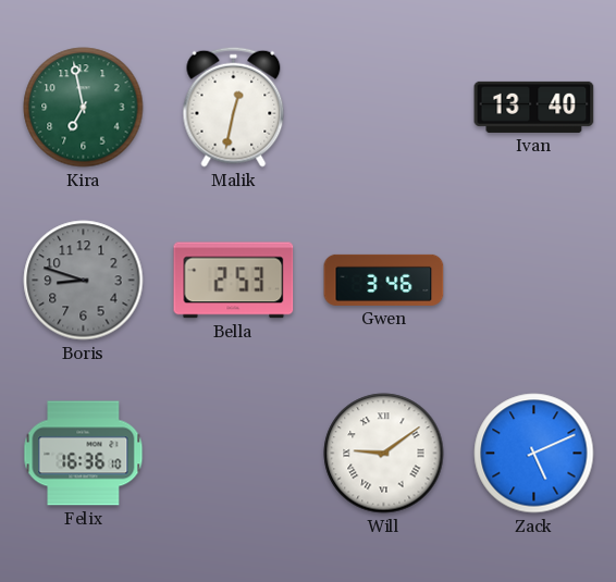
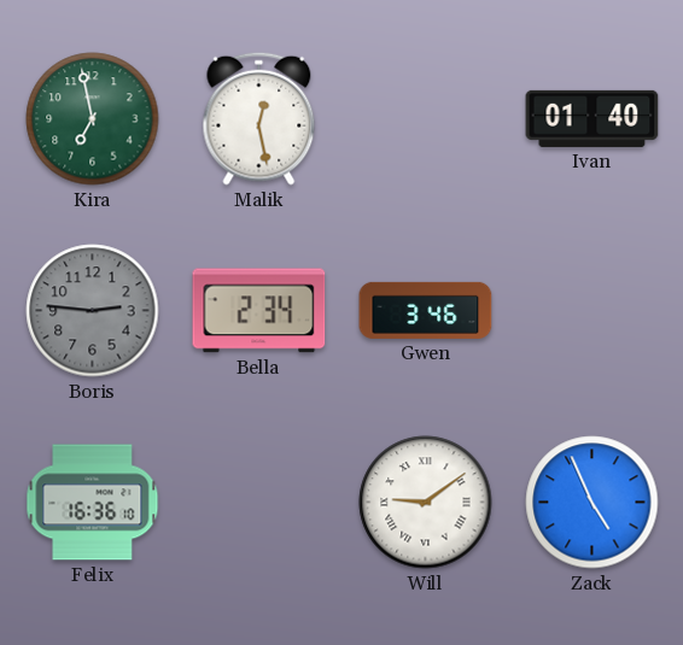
Malik: 12:32 -> 12:28
Ivan: 13:40 -> 01:40
Boris: 8:48 -> 2:46
Bella: 2:53 -> 2:34
Zack: 5:11 -> 4:56
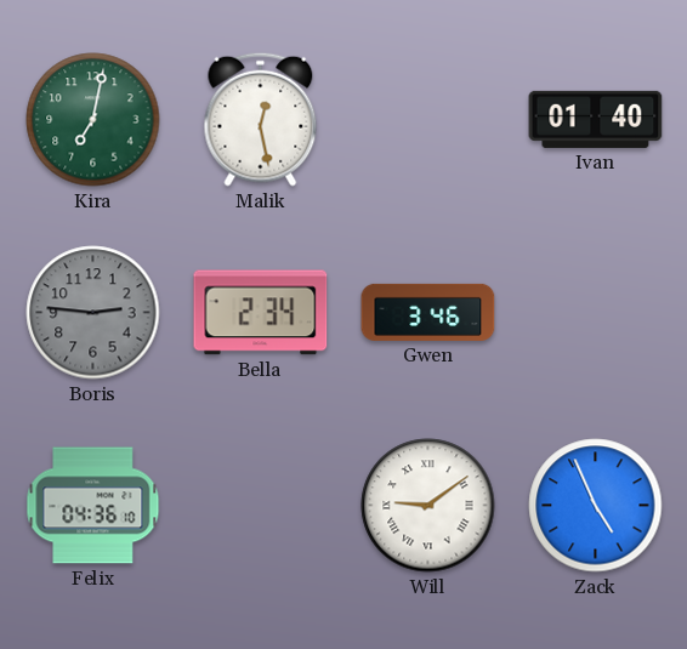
Kira: 6:58 -> 7:02
Felix: 16:36 -> 04:36
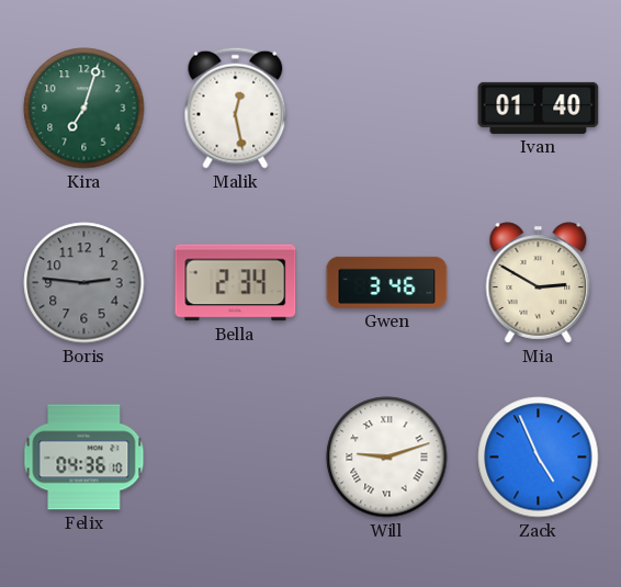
Kira: 7:02 -> 7:03
Mia: none -> 2:50
Will: 9:09 -> 9:12
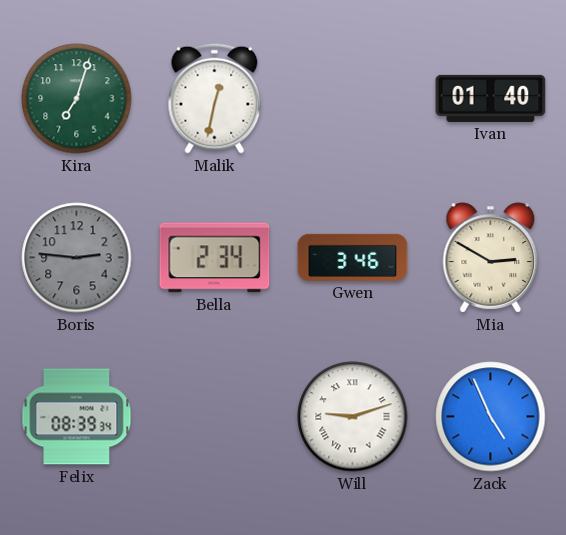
Malik: 12:28 -> 12:32
Felix: 04:36 -> 08:39
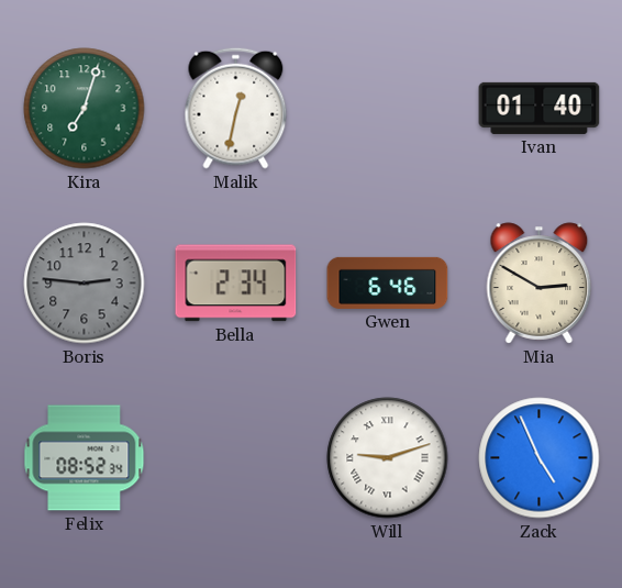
Gwen: 3:46 -> 6:46
Felix: 08:39 -> 08:52
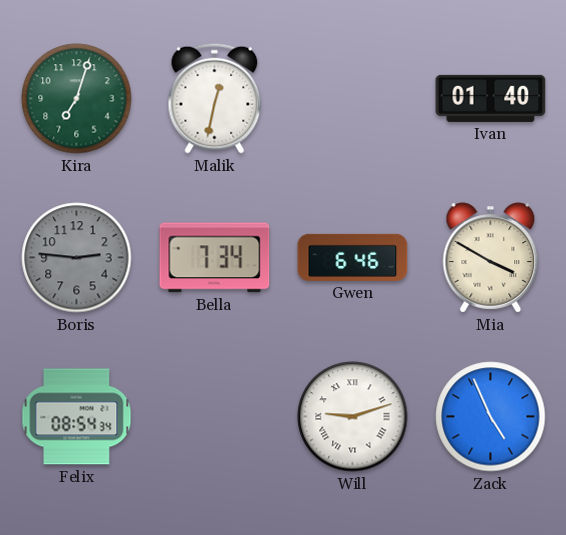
Bella: 2:34 -> 7:34
Mia: 2:50 -> 3:50
Felix: 08:52 -> 08:54
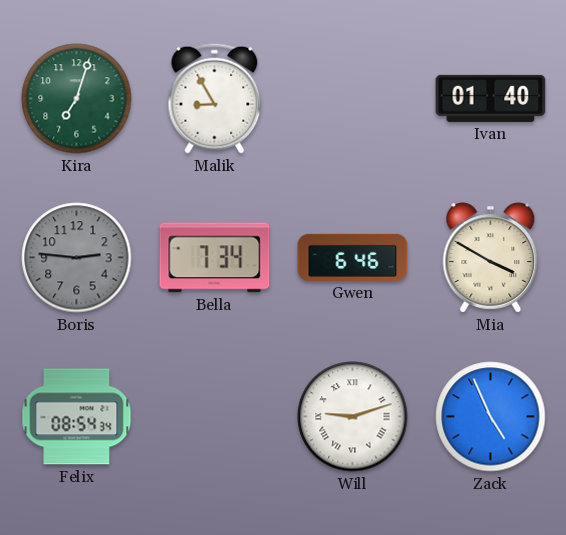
Malik: 12:32 -> 8:55
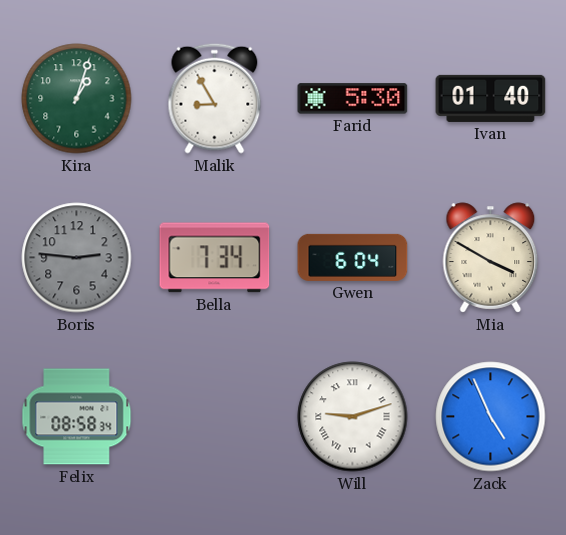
Kira: 7:03 -> 1:03
Farid: none -> 5:30
Gwen: 6:46 -> 6:04
Felix: 08:54 -> 08:58
